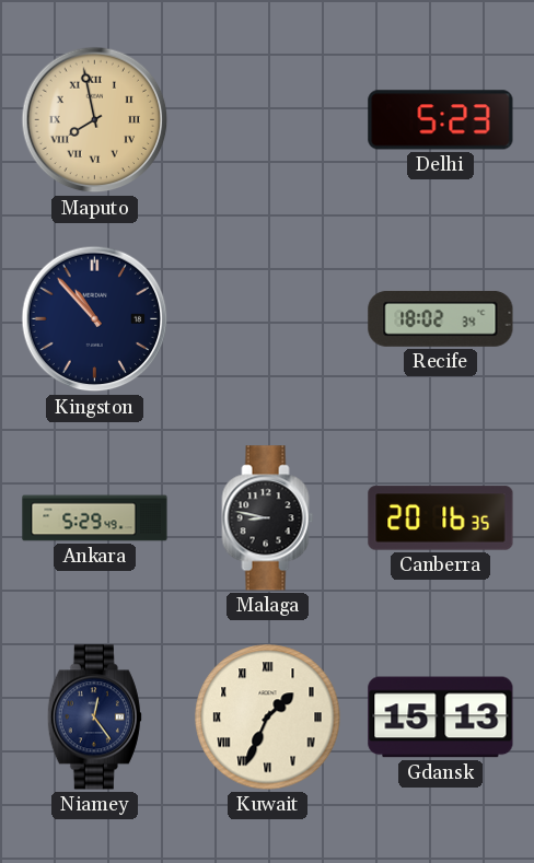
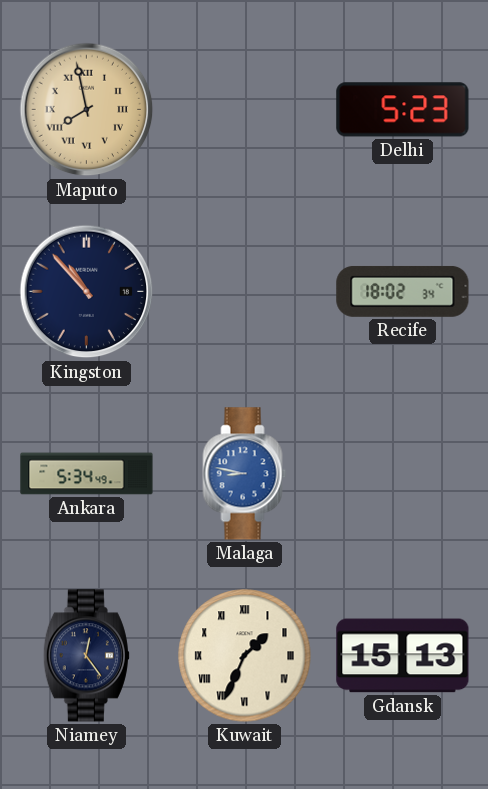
Ankara: 5:29 -> 5:34
Malaga dial: black -> blue
Canberra: 20:16 -> none
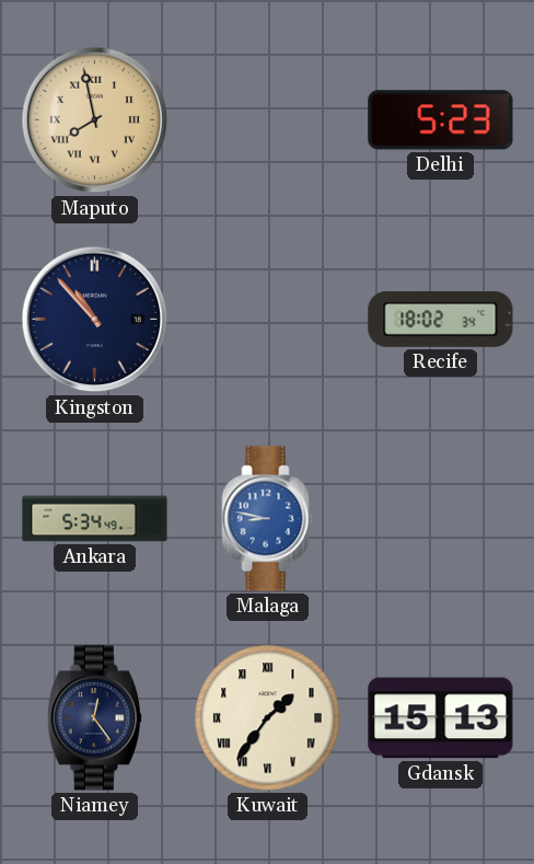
Kuwait: 1:34 -> 1:36
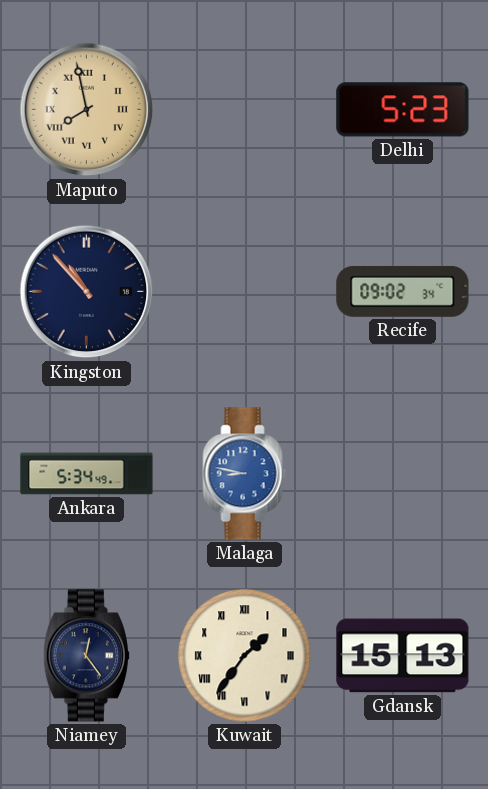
Recife: 18:02 -> 09:02
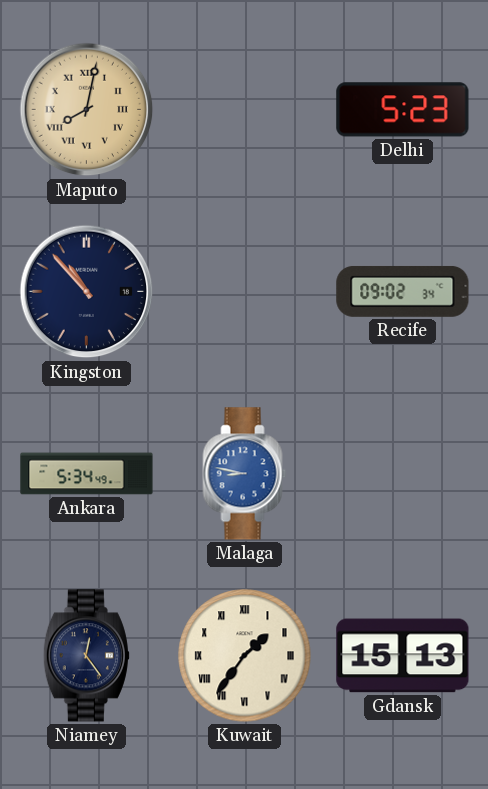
Maputo: 7:58 -> 8:02
